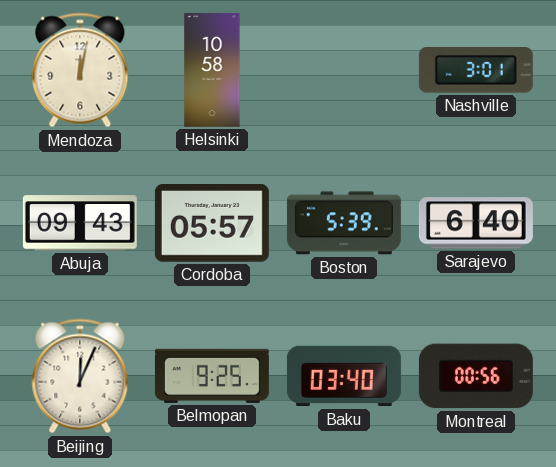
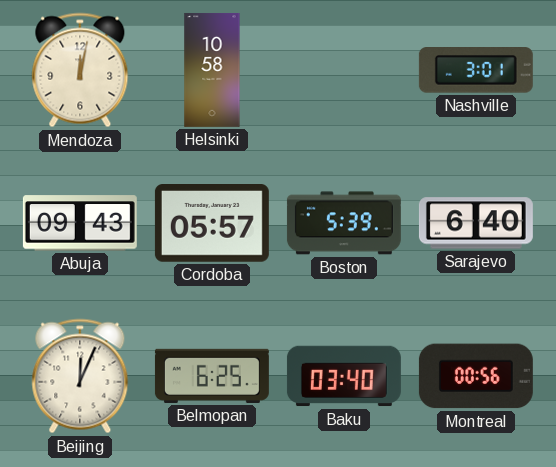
Belmopan: 9:25 -> 6:25
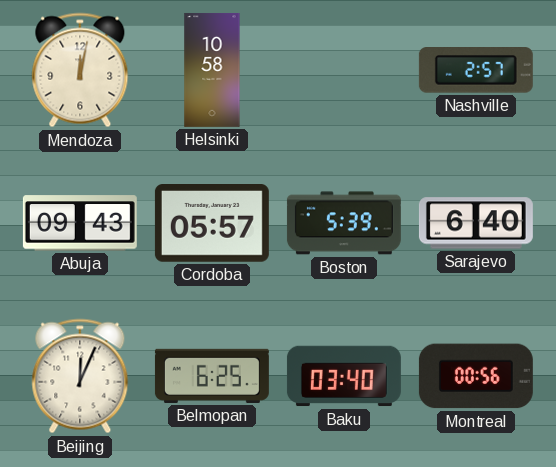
Nashville: 3:01 -> 2:57
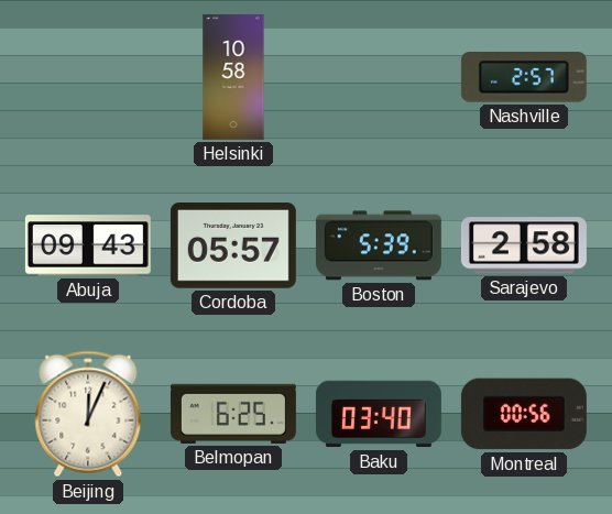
Mendoza: 12:02 -> none
Sarajevo: 6:40 -> 2:58
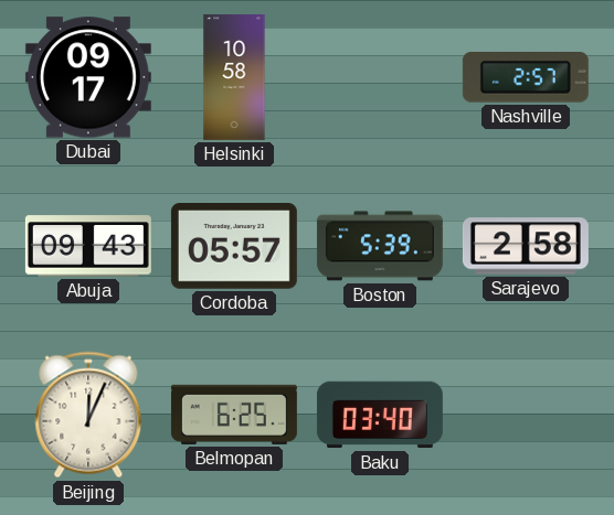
Dubai: none -> 09:17
Montreal: 00:56 -> none
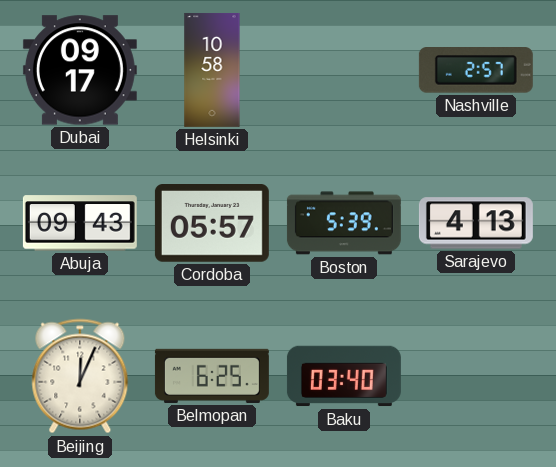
Sarajevo: 2:58 -> 4:13
